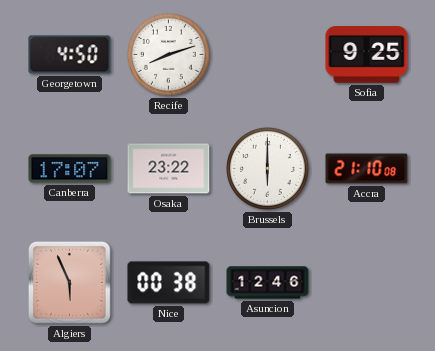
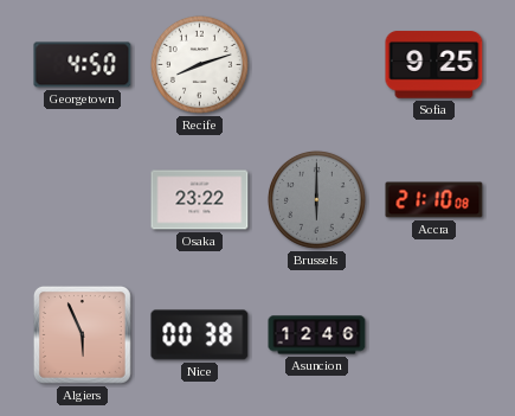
Canberra: 17:07 -> none
Brussels dial: white -> grey
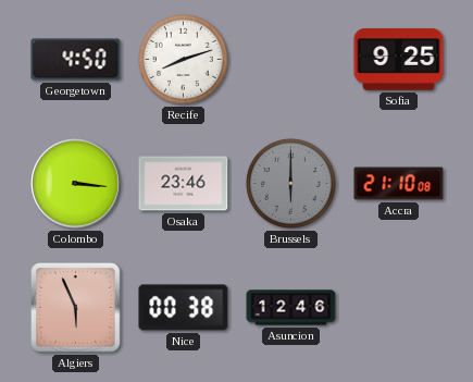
Colombo: none -> 3:16
Osaka: 23:22 -> 23:46
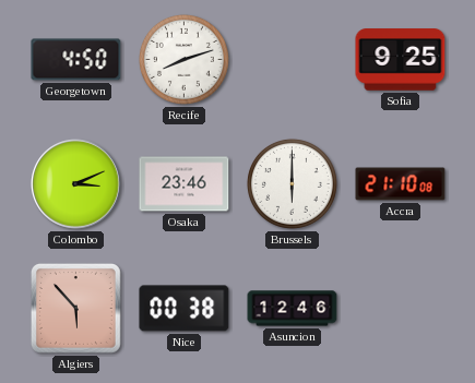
Colombo: 3:16 -> 3:11
Brussels dial: grey -> white
Algiers: 5:56 -> 5:53
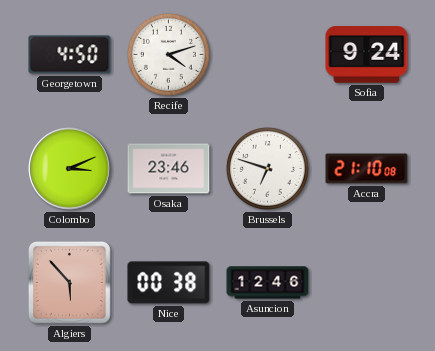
Recife: 8:12 -> 4:12
Sofia: 9:25 -> 9:24
Brussels: 6:00 -> 6:48
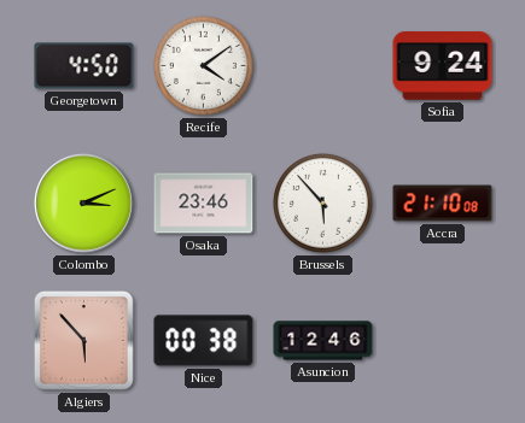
Recife: 4:12 -> 4:09
Brussels: 6:48 -> 5:53
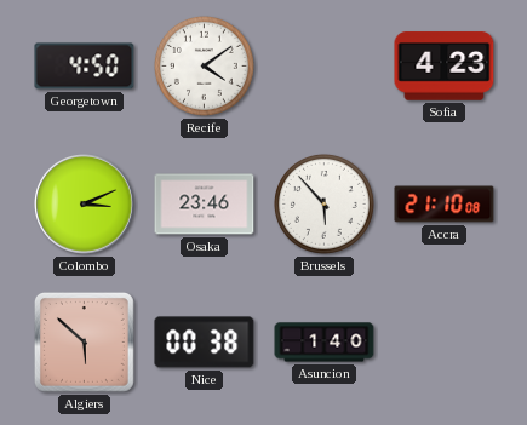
Sofia: 9:24 -> 4:23
Algiers: 5:53 -> 5:52
Asuncion: 12:46 -> 1:40
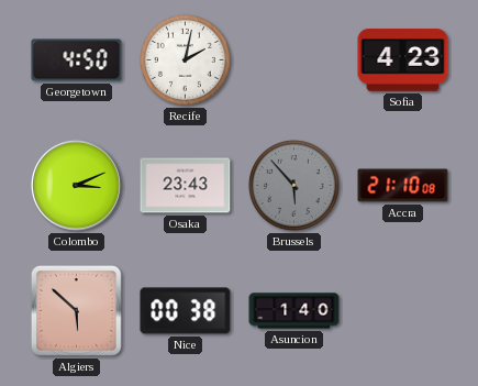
Recife: 4:09 -> 2:02
Osaka: 23:46 -> 23:43
Brussels dial: white -> grey
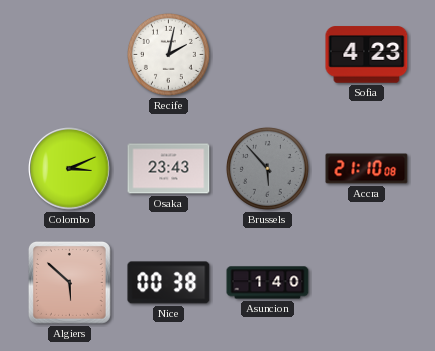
Georgetown: 4:50 -> none
